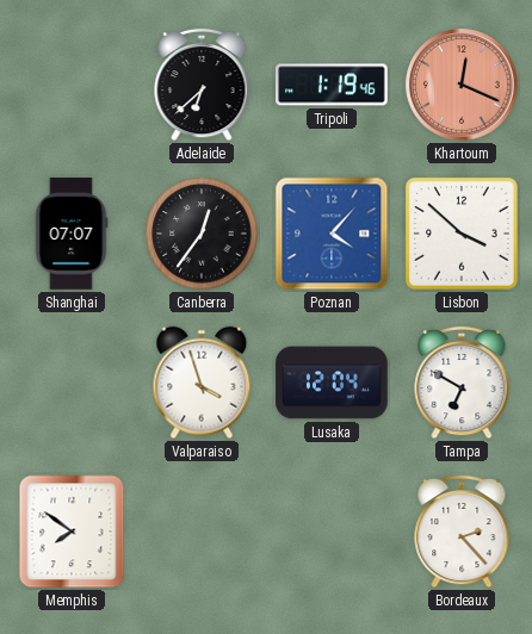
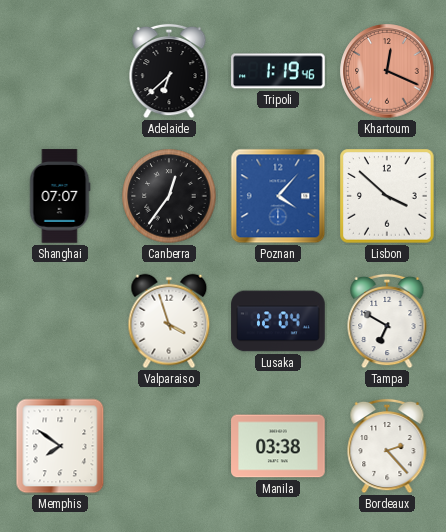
Manila: none -> 03:38
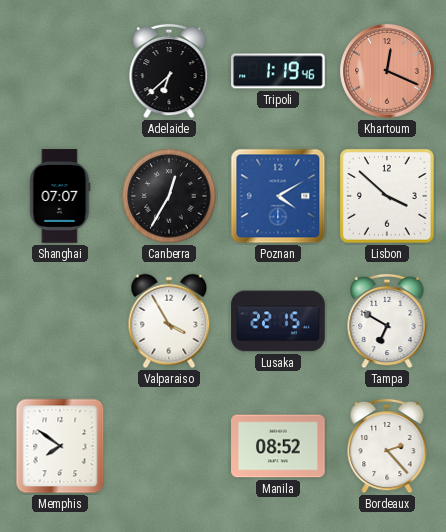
Canberra: 12:36 -> 12:35
Poznan: 4:07 -> 4:10
Valparaiso: 3:57 -> 3:55
Lusaka: 12:04 -> 22:15
Manila: 03:38 -> 08:52
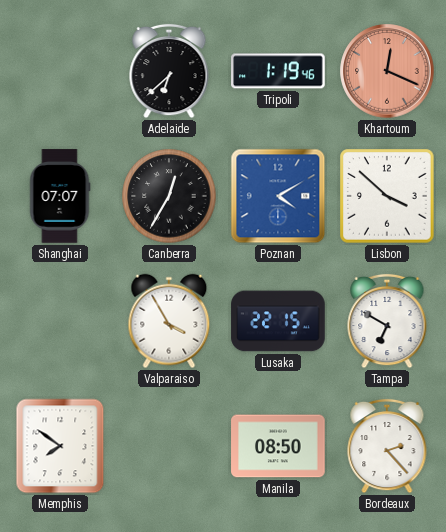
Manila: 08:52 -> 08:50
